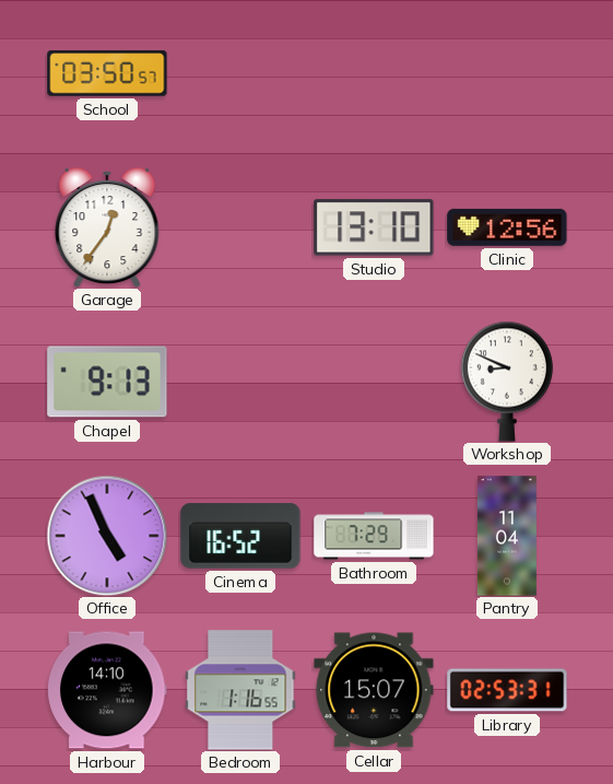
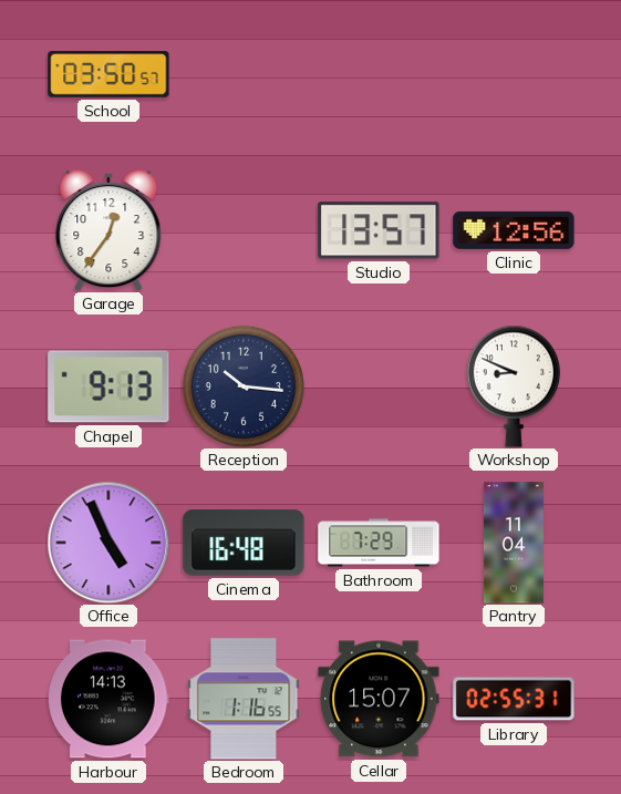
Studio: 13:10 -> 13:57
Reception: none -> 10:16
Cinema: 16:52 -> 16:48
Harbour: 14:10 -> 14:13
Library: 02:53 -> 02:55
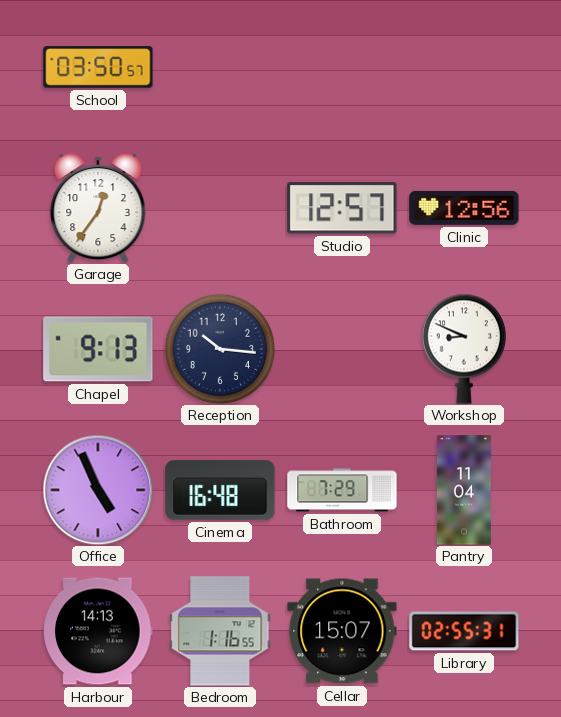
Studio: 13:57 -> 12:57
